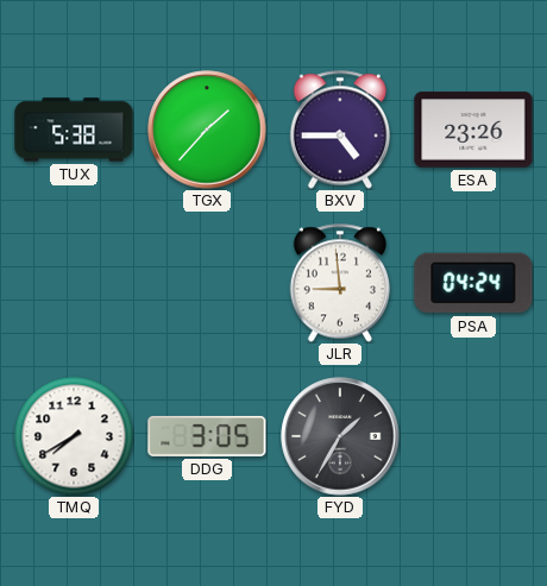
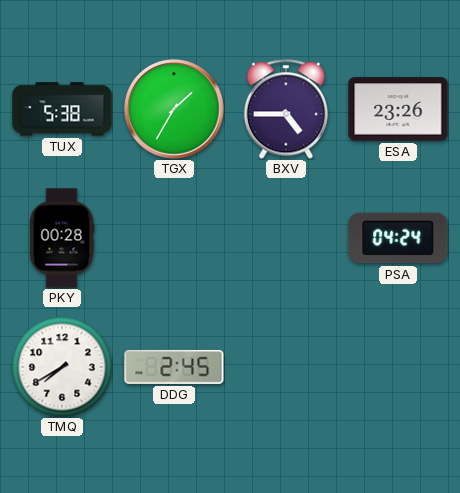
TGX: 1:37 -> 1:35
PKY: none -> 00:28
JLR: 8:59 -> none
DDG: 3:05 -> 2:45
FYD: 1:35 -> none
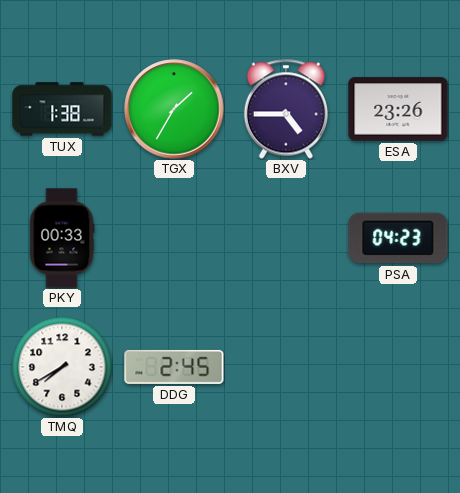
TUX: 5:38 -> 1:38
PKY: 00:28 -> 00:33
PSA: 04:24 -> 04:23
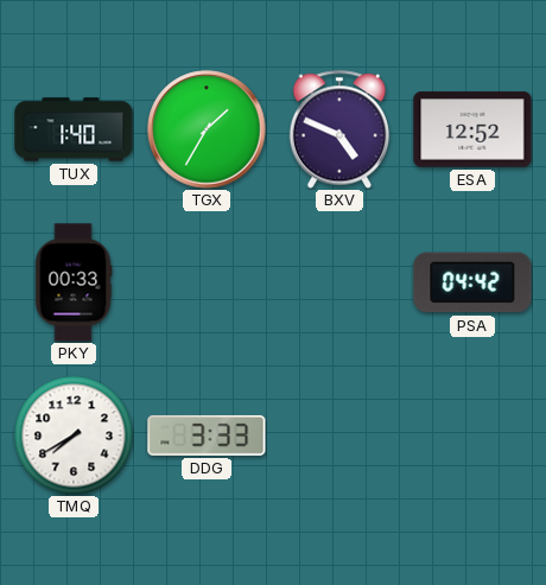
TUX: 1:38 -> 1:40
BXV: 4:45 -> 4:49
ESA: 23:26 -> 12:52
PSA: 04:23 -> 04:42
DDG: 2:45 -> 3:33
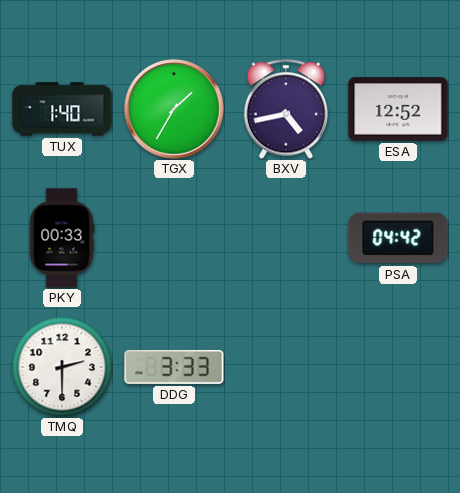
BXV: 4:49 -> 4:43
TMQ: 7:40 -> 2:30
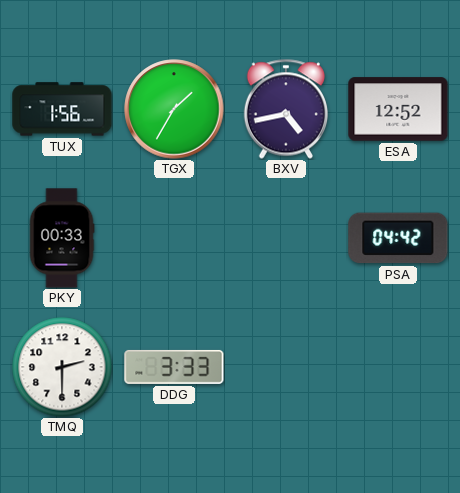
TUX: 1:40 -> 1:56
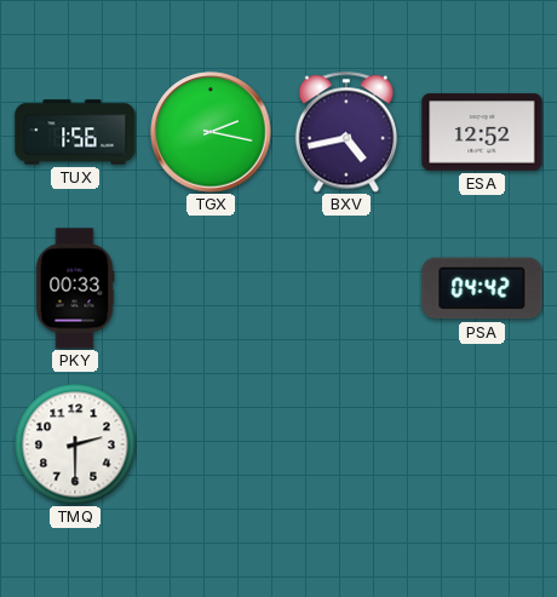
TGX: 1:35 -> 2:17
DDG: 3:33 -> none
